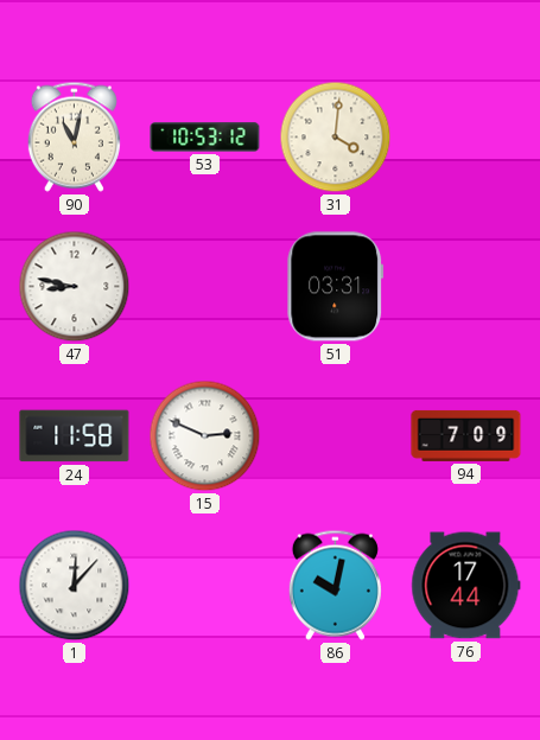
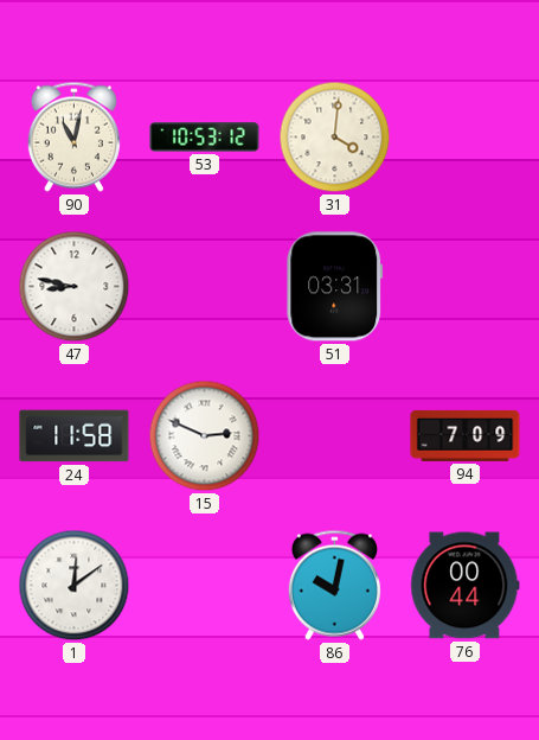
1: 12:07 -> 12:09
76: 17:44 -> 00:44
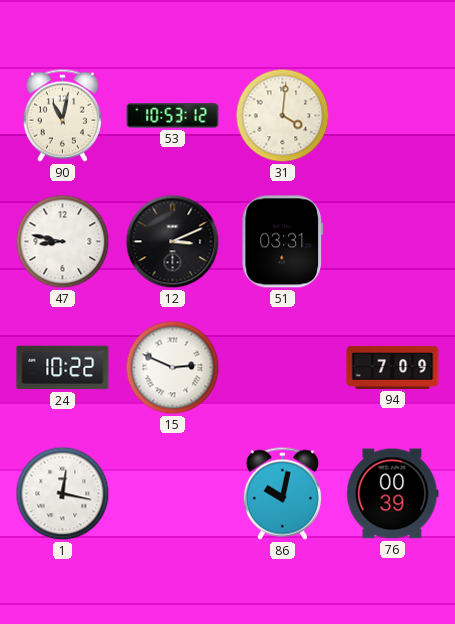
12: none -> 3:11
24: 11:58 -> 10:22
1: 12:09 -> 12:17
76: 00:44 -> 00:39
